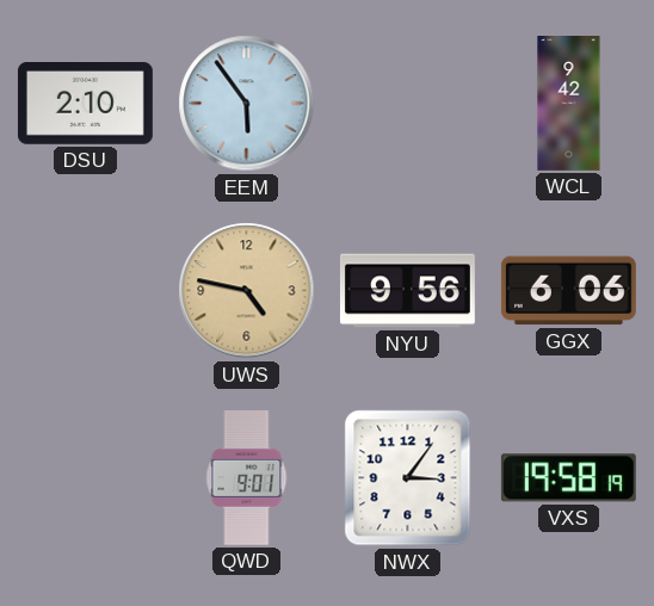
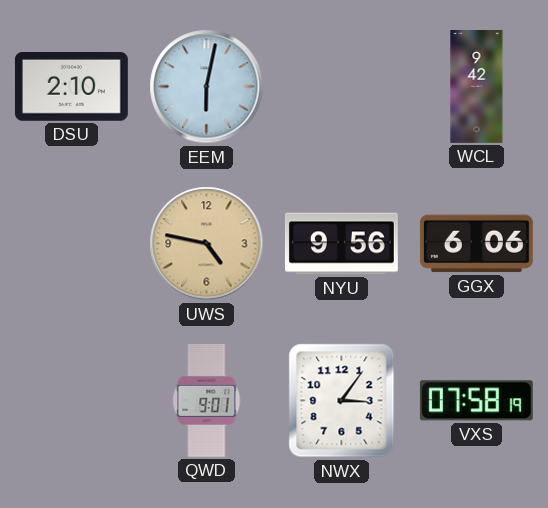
EEM: 5:54 -> 6:02
VXS: 19:58 -> 07:58
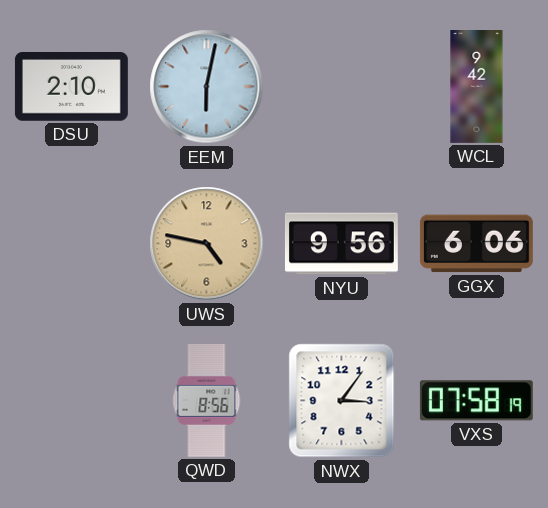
QWD: 9:01 -> 8:56
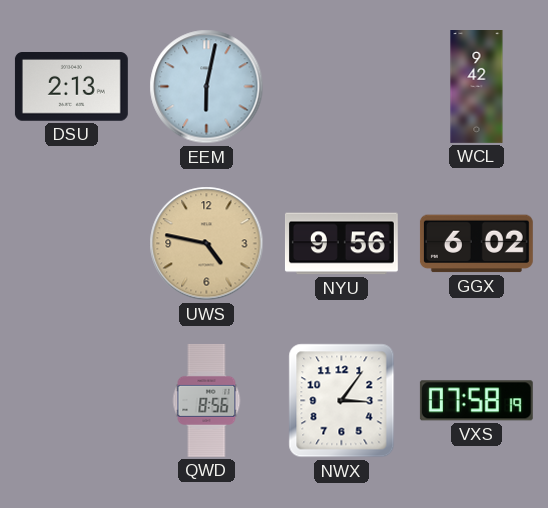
DSU: 2:10 -> 2:13
GGX: 6:06 -> 6:02
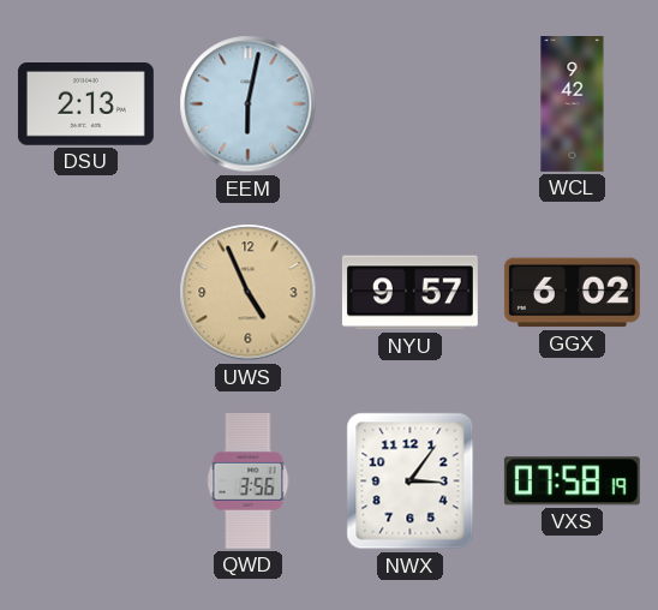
UWS: 4:47 -> 4:56
NYU: 9:56 -> 9:57
QWD: 8:56 -> 3:56
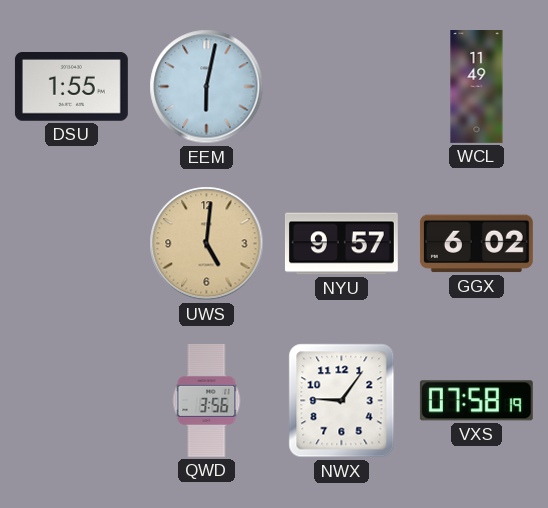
DSU: 2:13 -> 1:55
WCL: 9:42 -> 11:49
UWS: 4:56 -> 5:01
NWX: 3:06 -> 9:06
